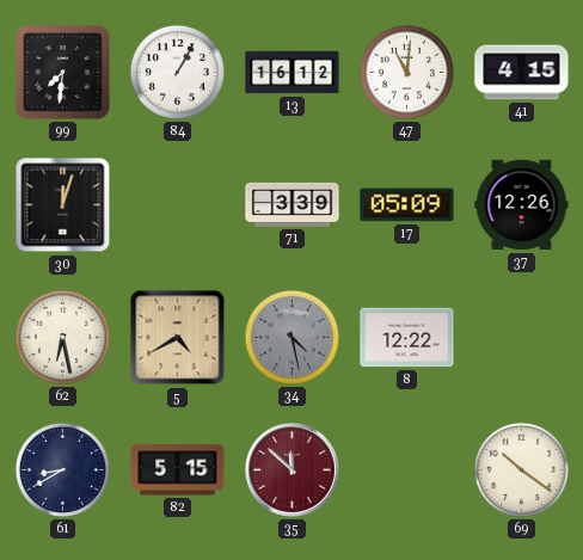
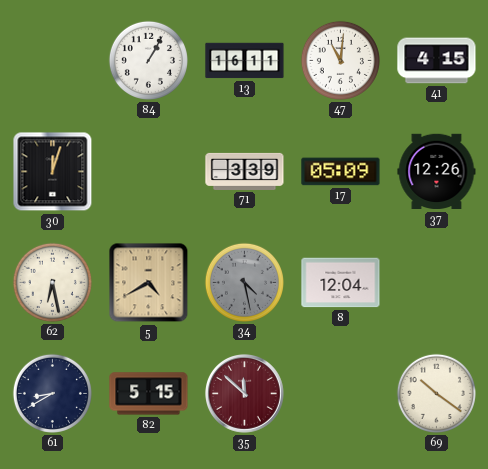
99: 7:31 -> none
13: 16:12 -> 16:11
8: 12:22 -> 12:04
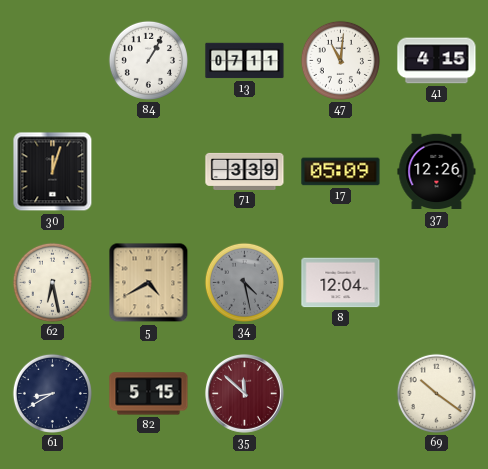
13: 16:11 -> 07:11
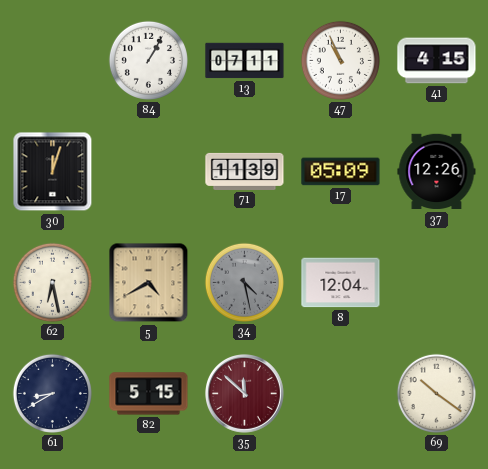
47: 11:01 -> 10:56
71: 3:39 -> 11:39
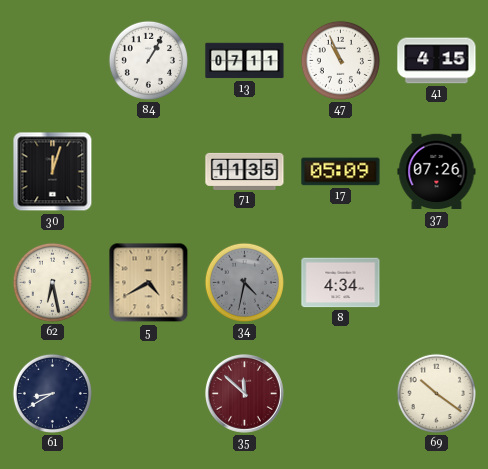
71: 11:39 -> 11:35
37: 12:26 -> 07:26
34: 4:28 -> 4:32
8: 12:04 -> 4:34
82: 5:15 -> none
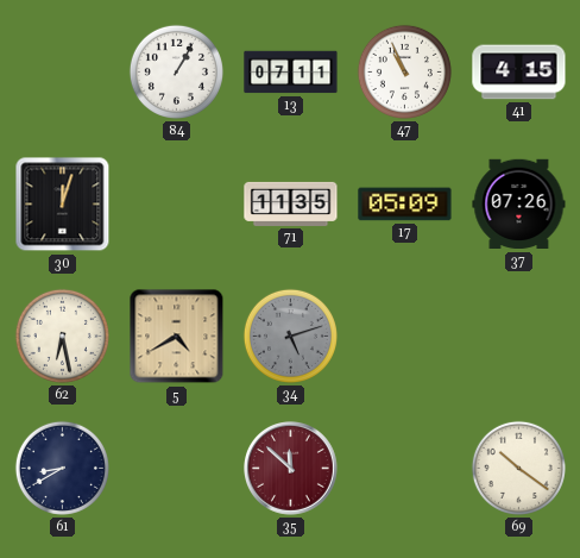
34: 4:32 -> 5:12
8: 4:34 -> none
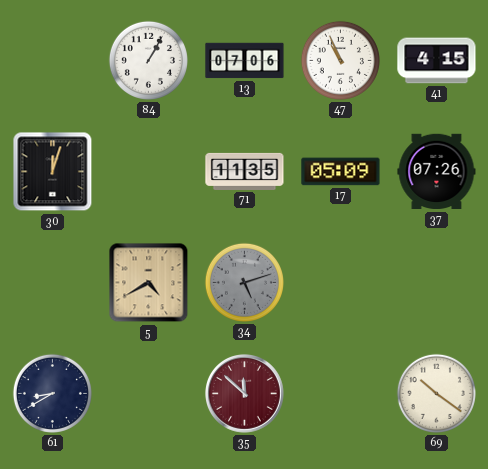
13: 07:11 -> 07:06
62: 6:28 -> none
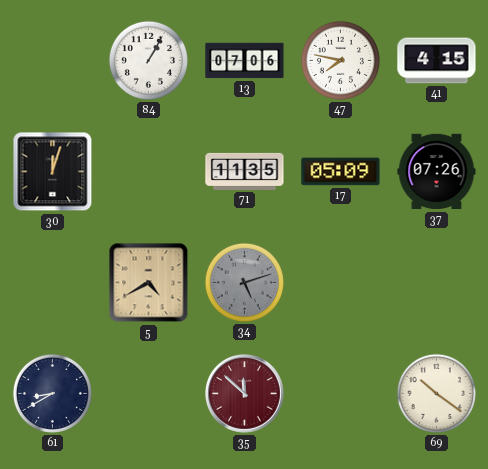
47: 10:56 -> 7:47
